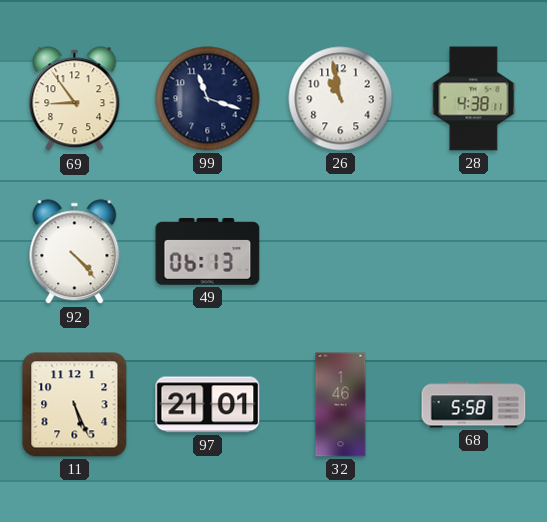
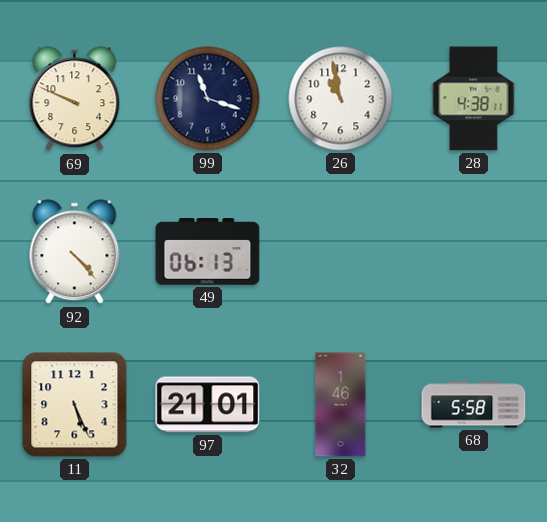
69: 8:54 -> 9:49
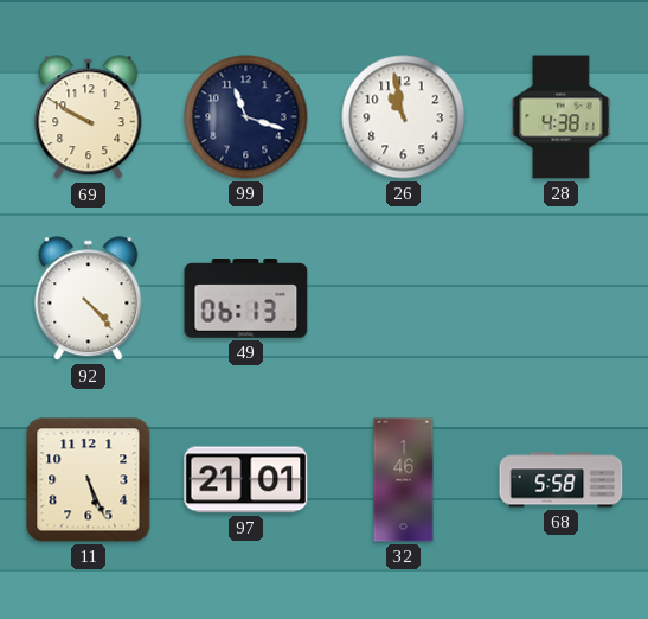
69: 9:49 -> 9:50
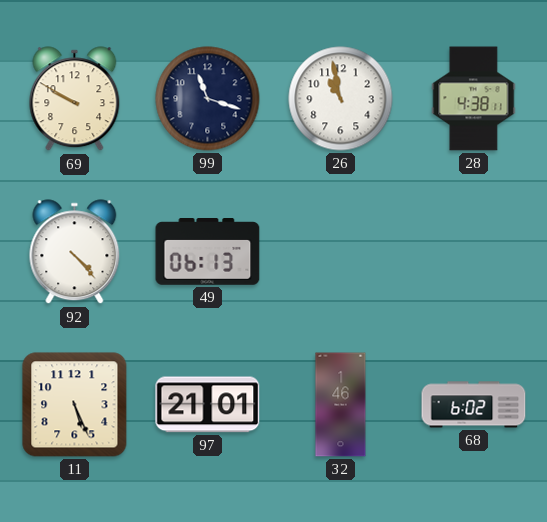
68: 5:58 -> 6:02
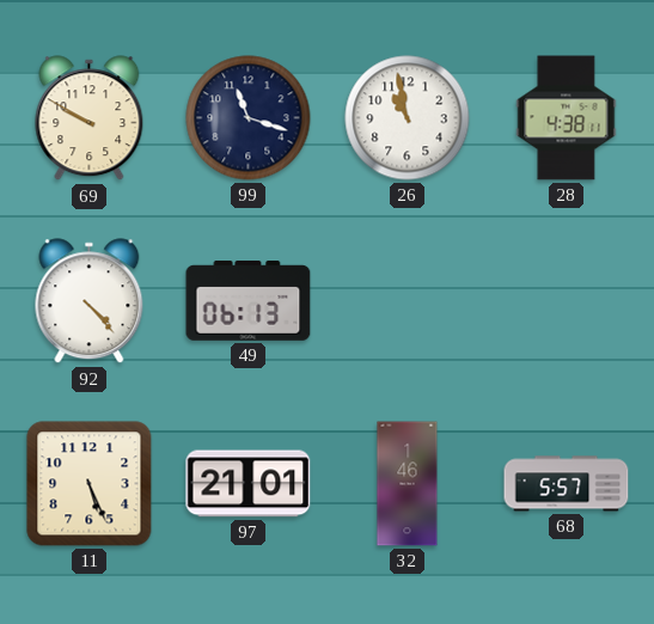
68: 6:02 -> 5:57
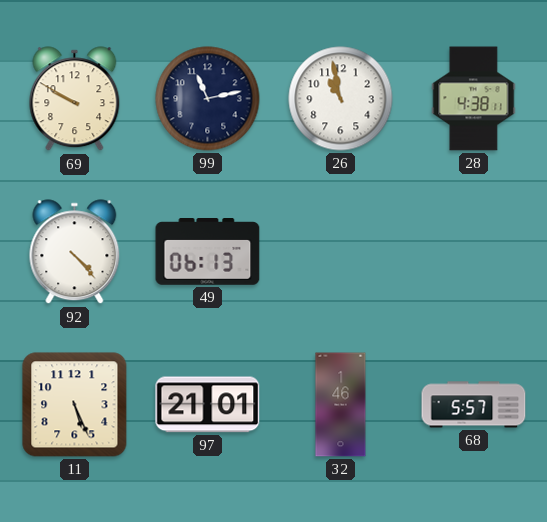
99: 11:18 -> 11:13
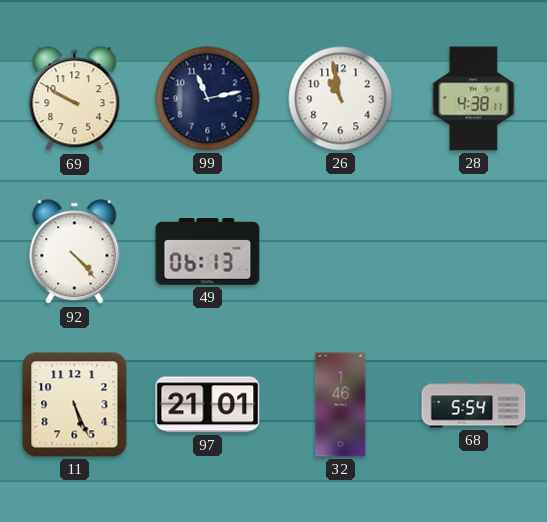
68: 5:57 -> 5:54
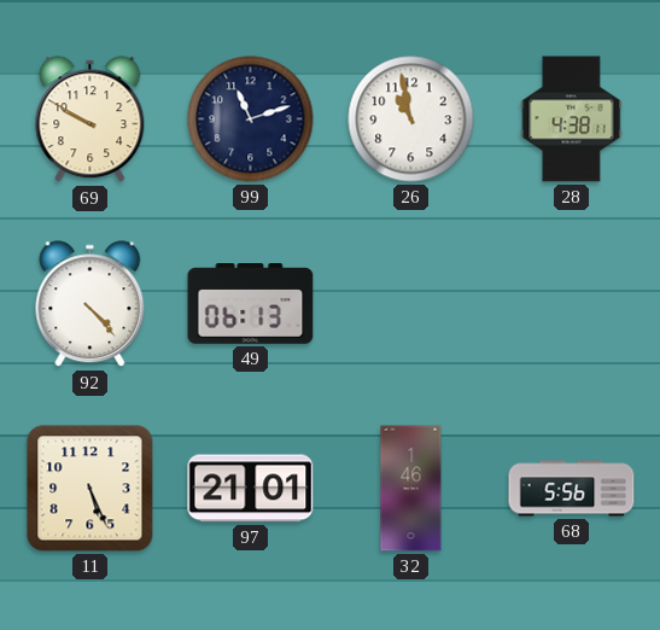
99: 11:13 -> 11:12
68: 5:54 -> 5:56
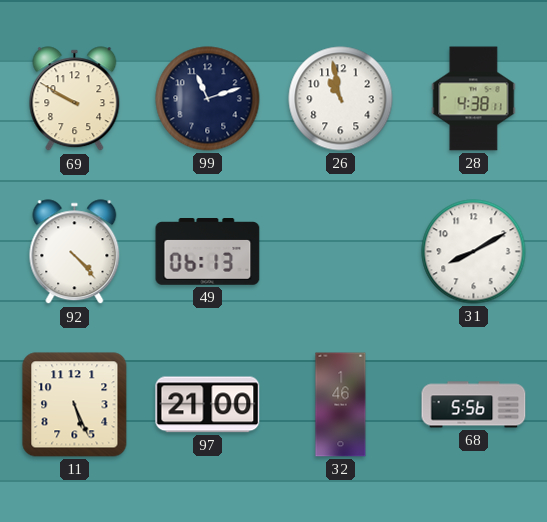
31: none -> 8:10
97: 21:01 -> 21:00
